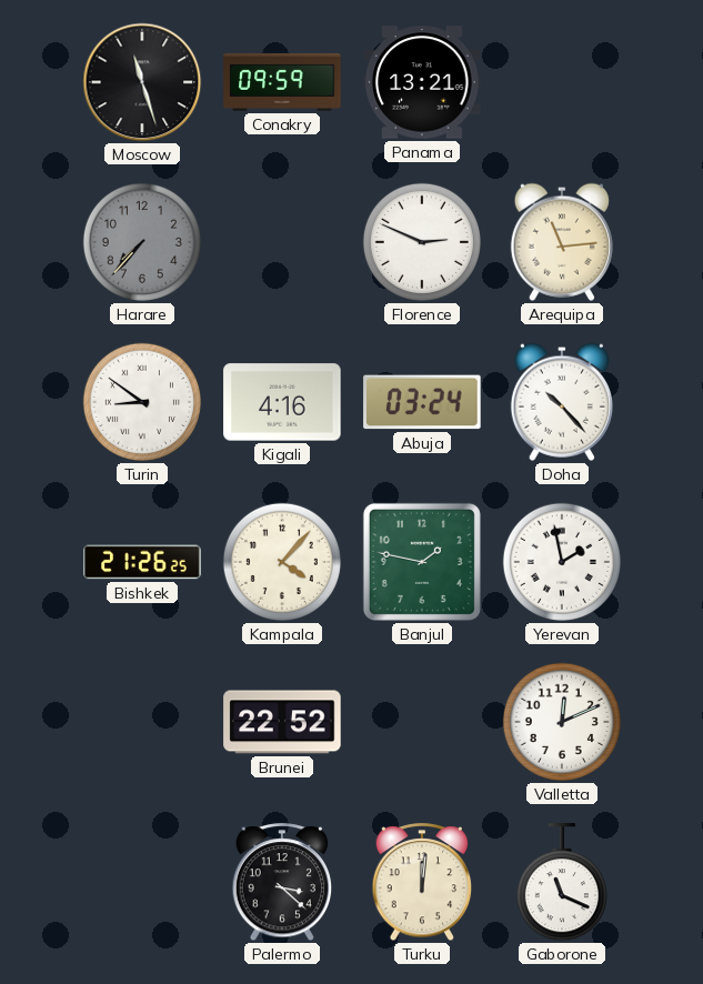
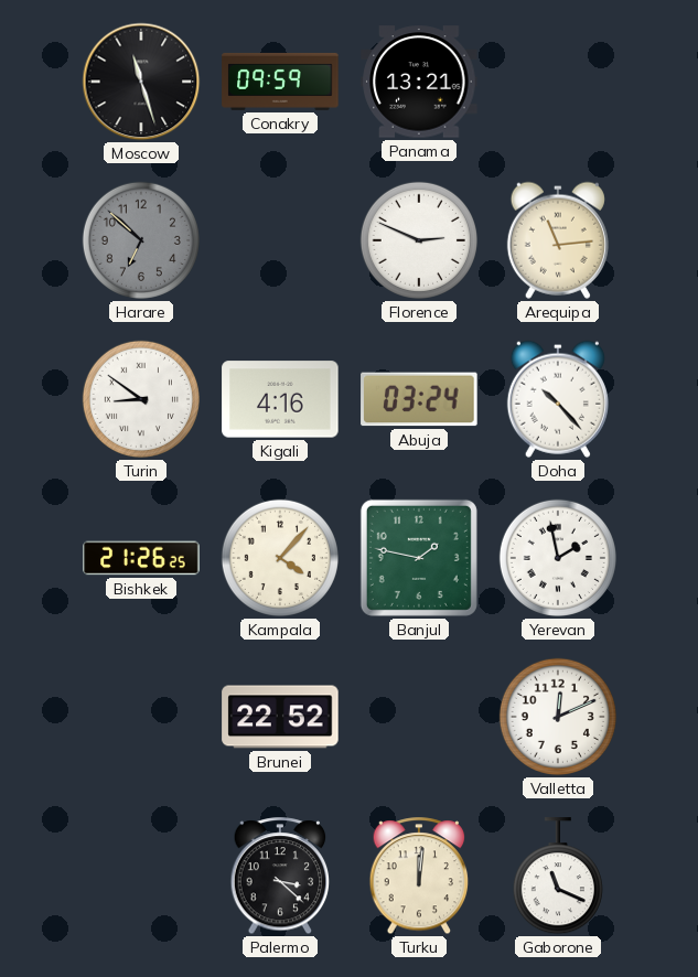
Harare: 7:37 -> 6:52
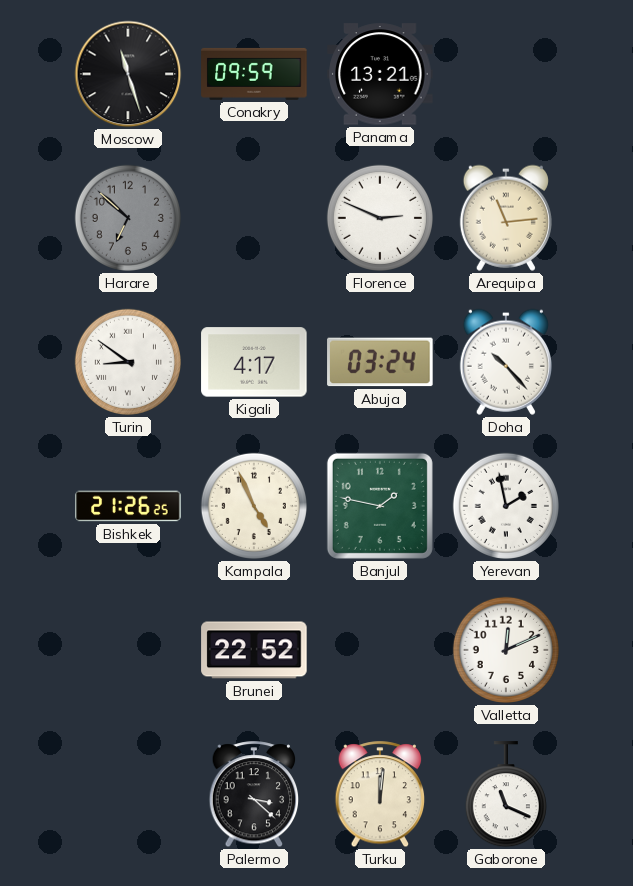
Kigali: 4:16 -> 4:17
Kampala: 4:07 -> 4:56
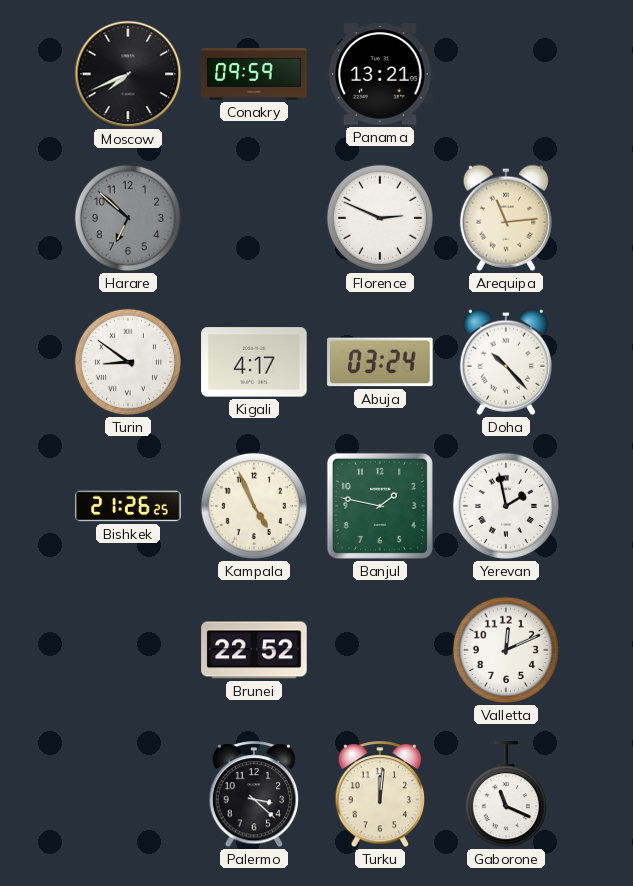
Moscow: 11:27 -> 7:41
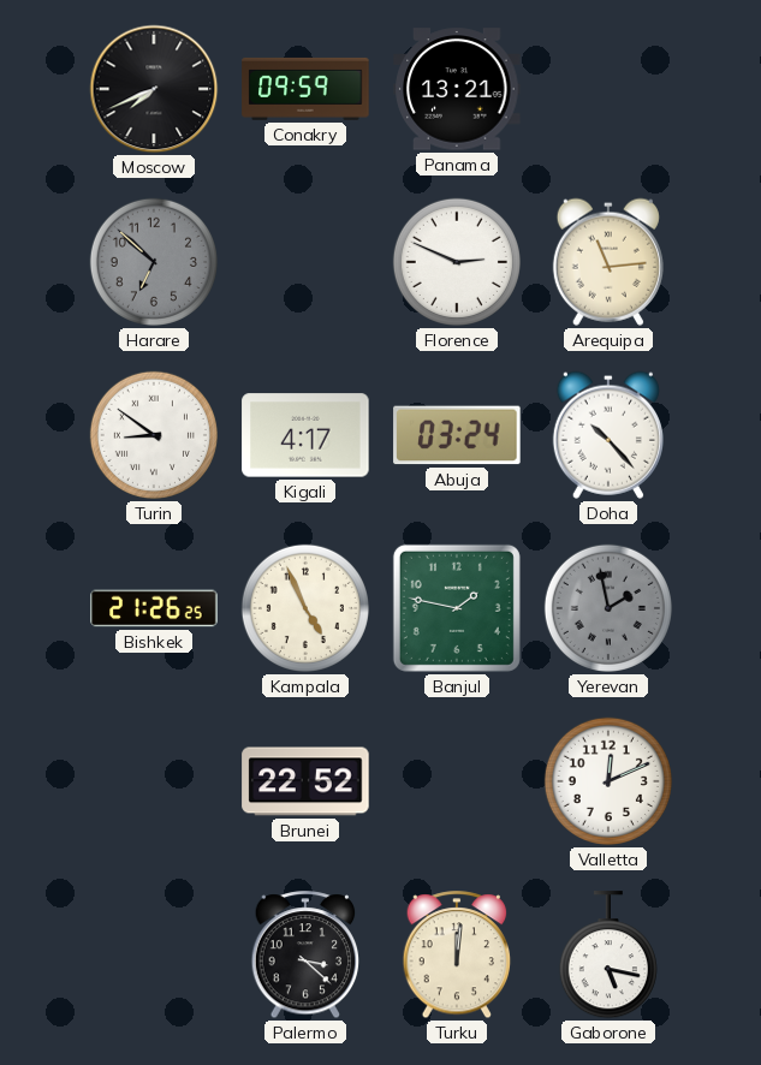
Yerevan dial: white -> grey
Gaborone: 11:19 -> 5:17
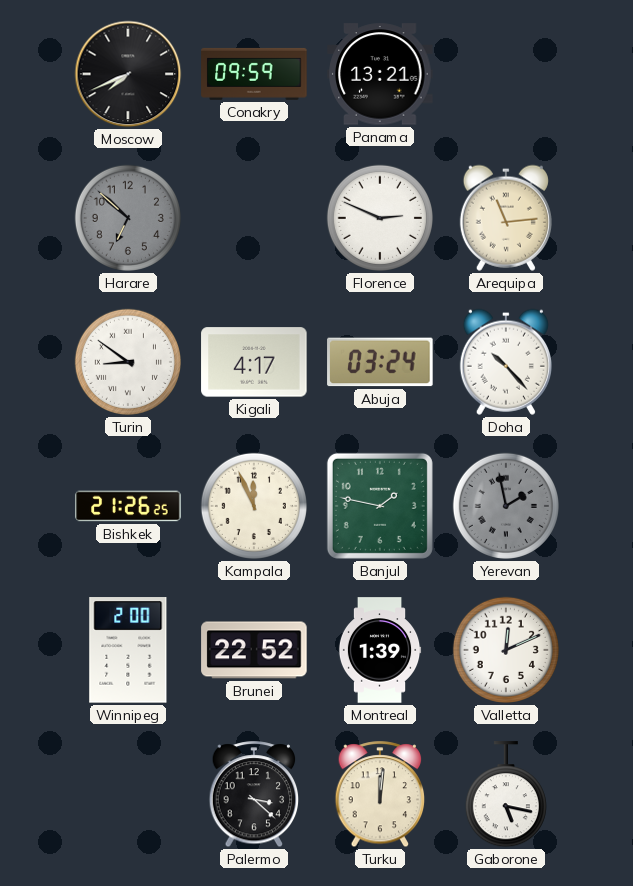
Kampala: 4:56 -> 11:56
Winnipeg: none -> 2:00
Montreal: none -> 1:39
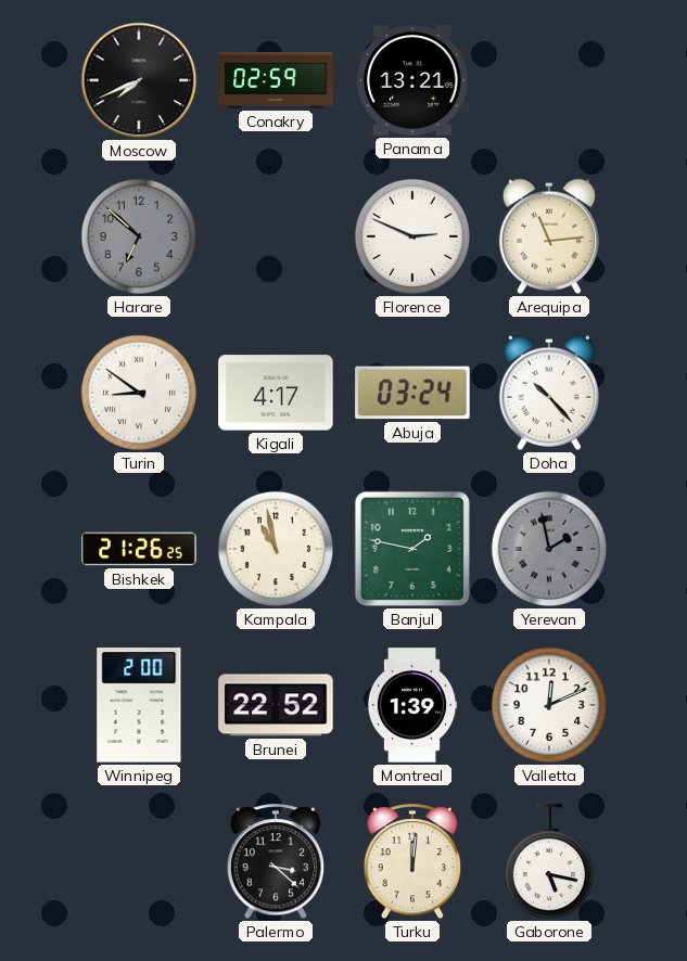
Conakry: 09:59 -> 02:59
Kampala: 11:56 -> 10:58
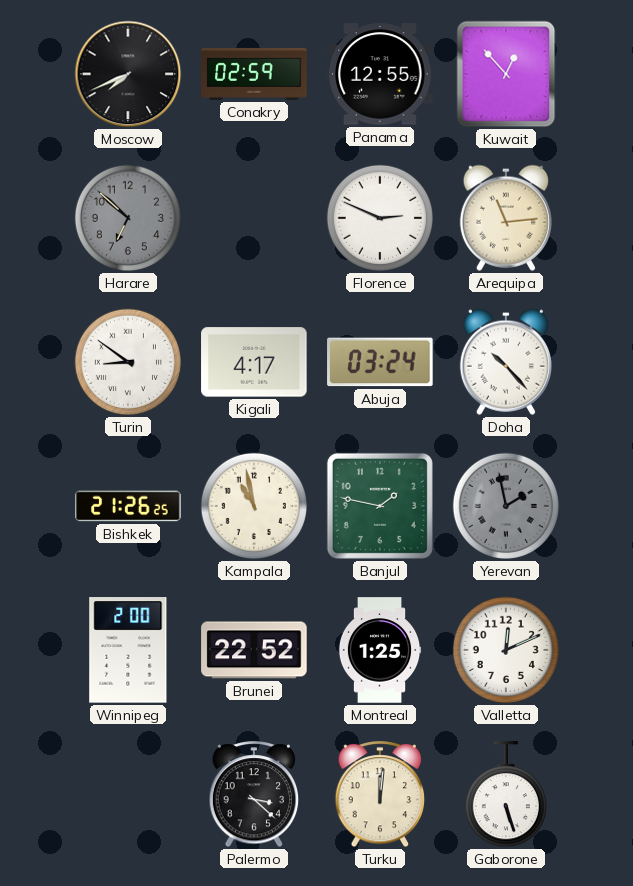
Panama: 13:21 -> 12:55
Kuwait: none -> 12:53
Montreal: 1:39 -> 1:25
Gaborone: 5:17 -> 5:27
